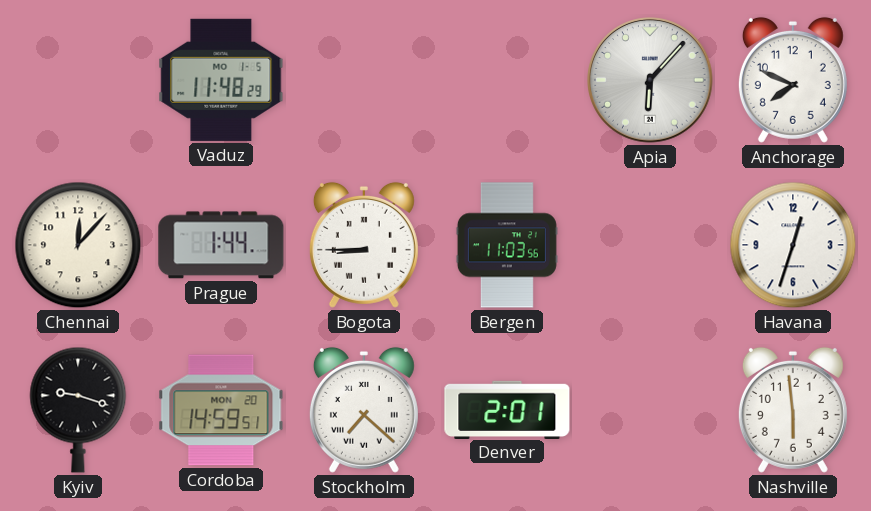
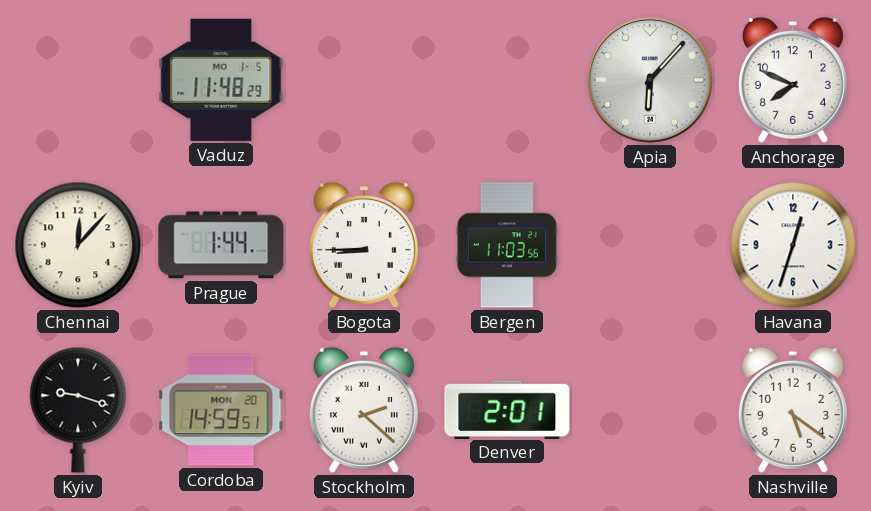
Stockholm: 7:22 -> 2:22
Nashville: 5:59 -> 5:21
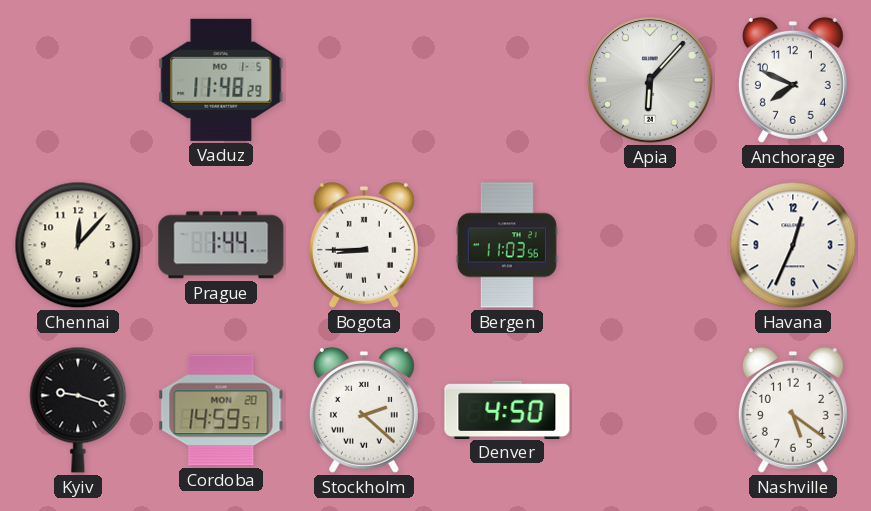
Havana: 12:33 -> 12:34
Denver: 2:01 -> 4:50
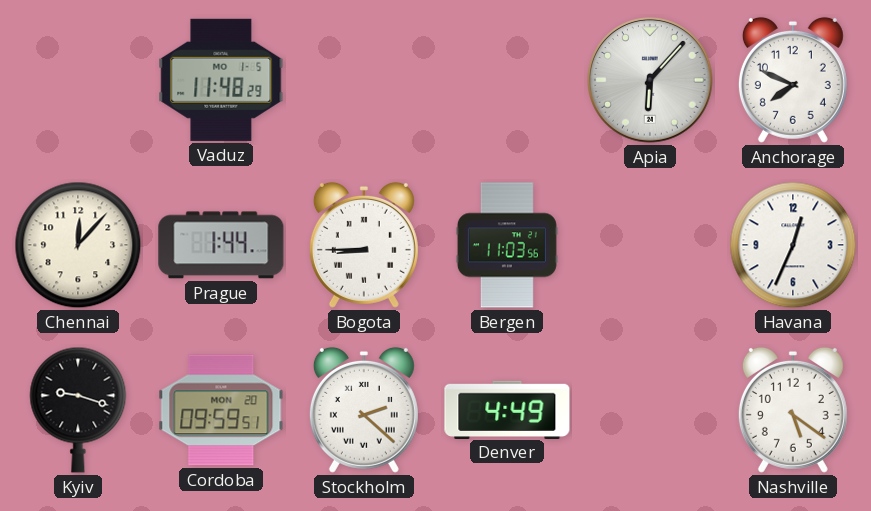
Cordoba: 14:59 -> 09:59
Denver: 4:50 -> 4:49
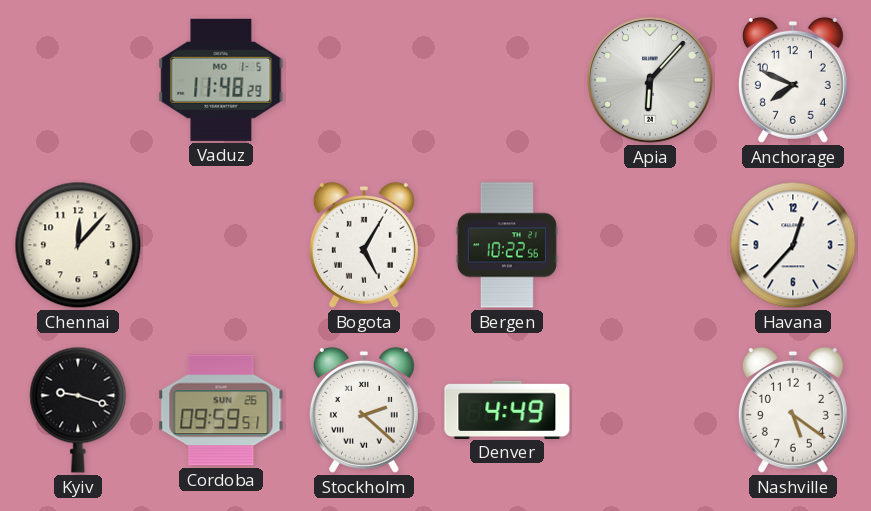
Prague: 1:44 -> none
Bogota: 8:45 -> 5:05
Bergen: 11:03 -> 10:22
Havana: 12:34 -> 12:37
Cordoba date: MON 20 -> SUN 26
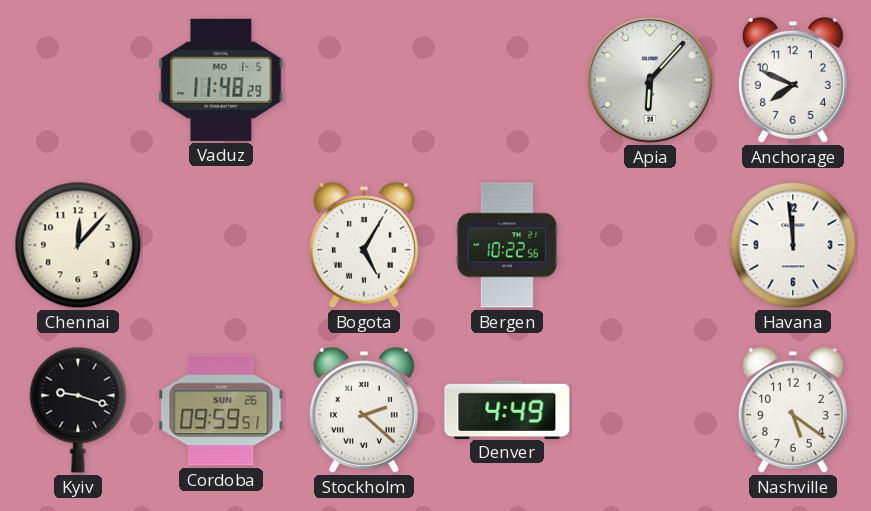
Havana: 12:37 -> 11:59
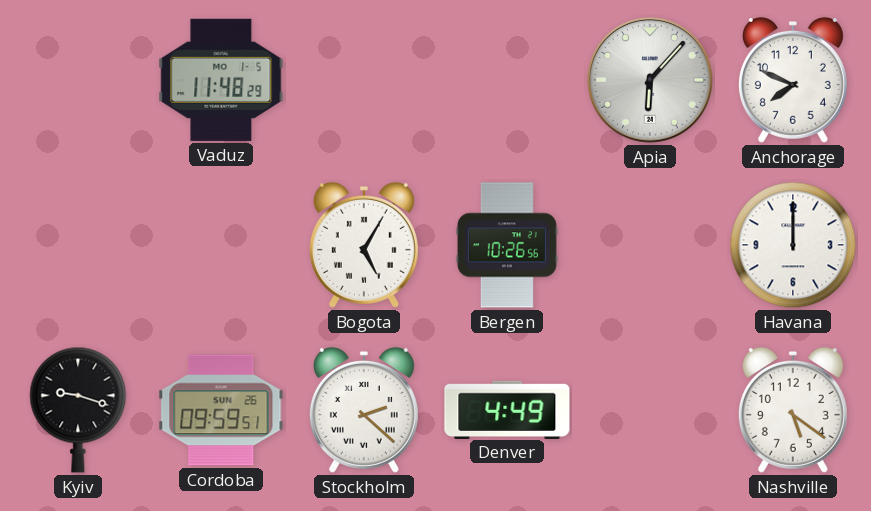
Chennai: 12:07 -> none
Bergen: 10:22 -> 10:26
Havana: 11:59 -> 12:00
